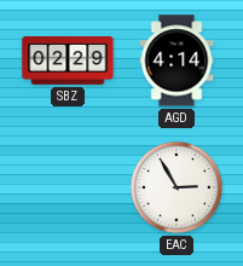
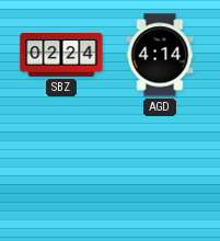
SBZ: 02:29 -> 02:24
EAC: 2:55 -> none
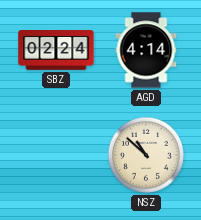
NSZ: none -> 10:52
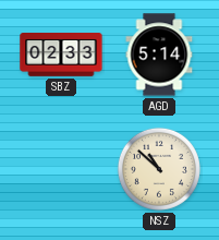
SBZ: 02:24 -> 02:33
AGD: 4:14 -> 5:14
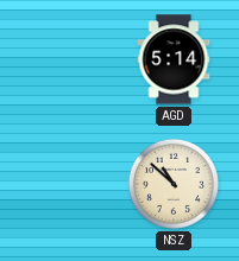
SBZ: 02:33 -> none
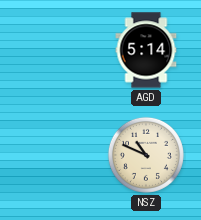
NSZ: 10:52 -> 10:49
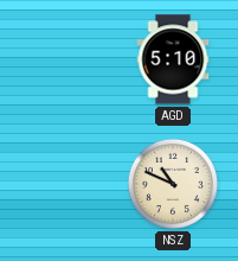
AGD: 5:14 -> 5:10
